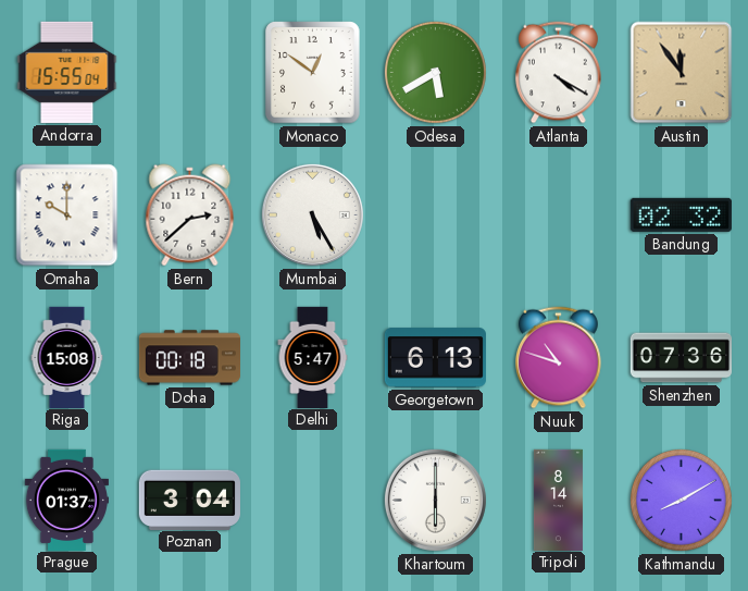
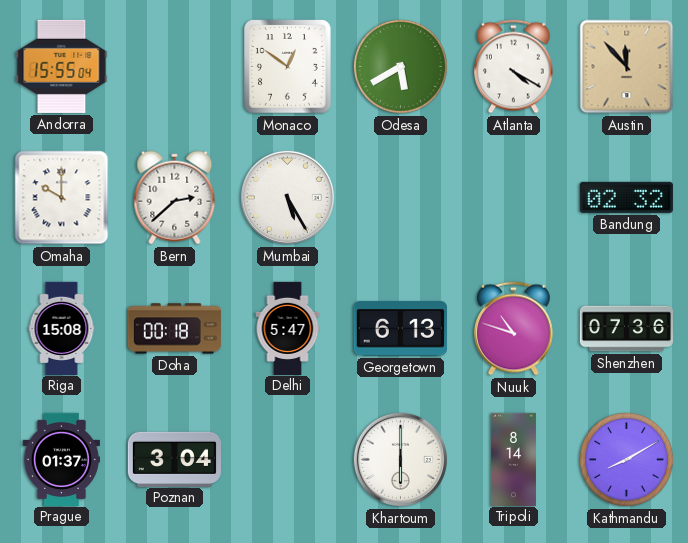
Austin: 11:54 -> 11:53
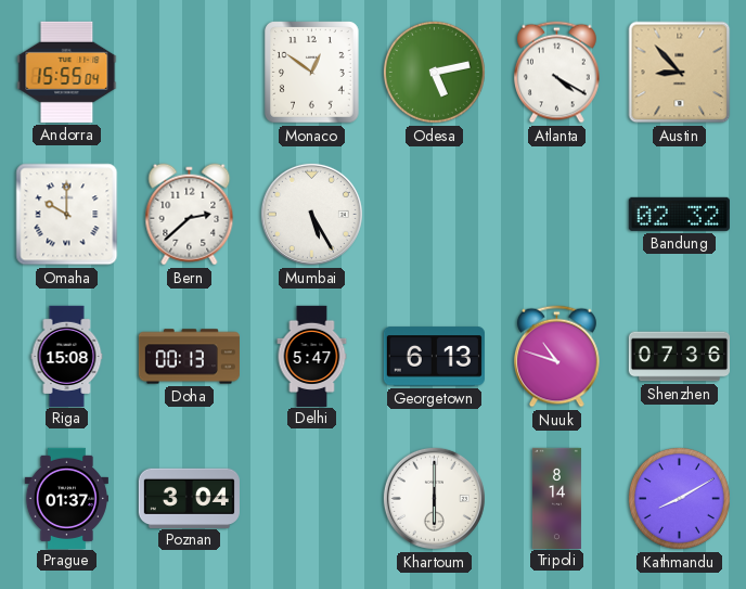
Odesa: 5:40 -> 5:13
Austin: 11:53 -> 8:53
Doha: 00:18 -> 00:13
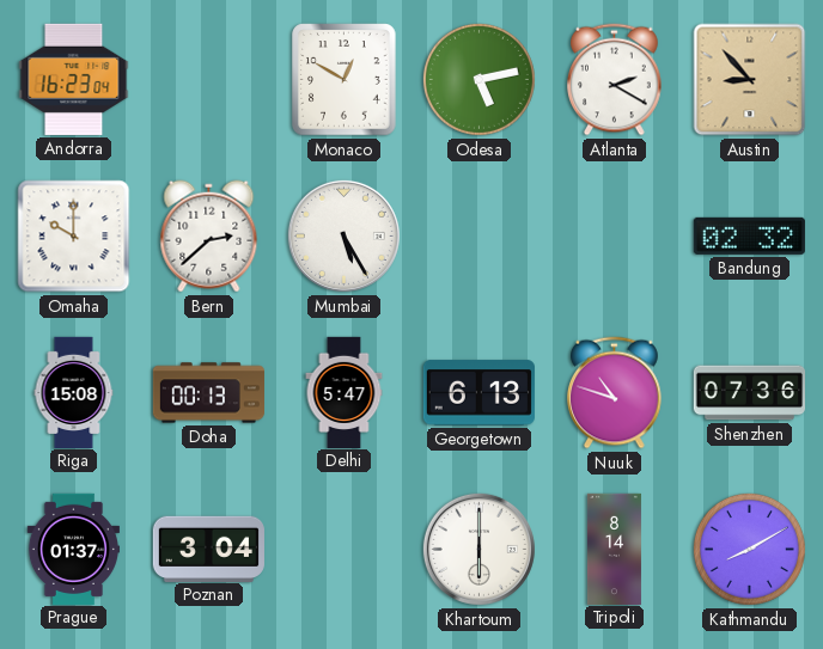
Andorra: 15:55 -> 16:23
Monaco: 12:51 -> 12:50
Atlanta: 4:20 -> 2:20
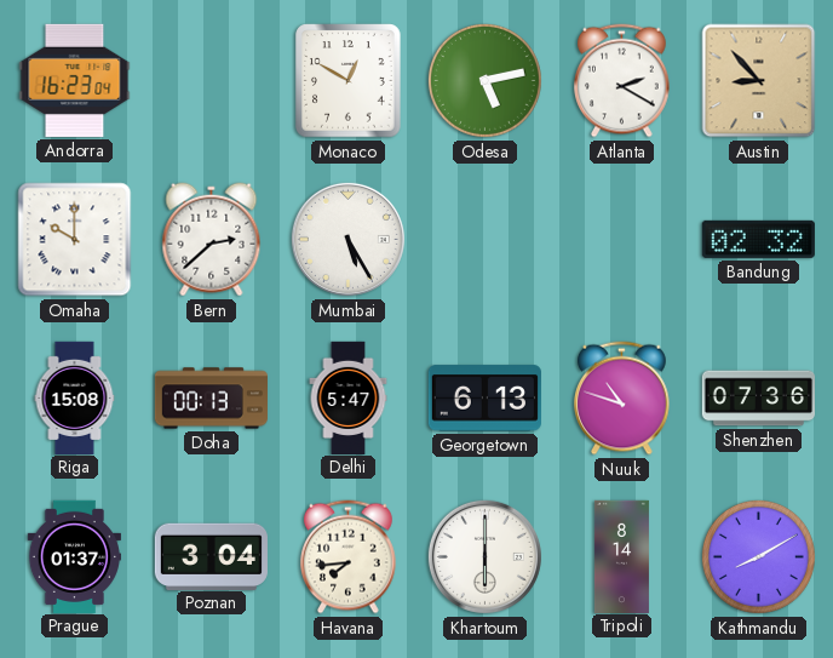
Havana: none -> 7:44
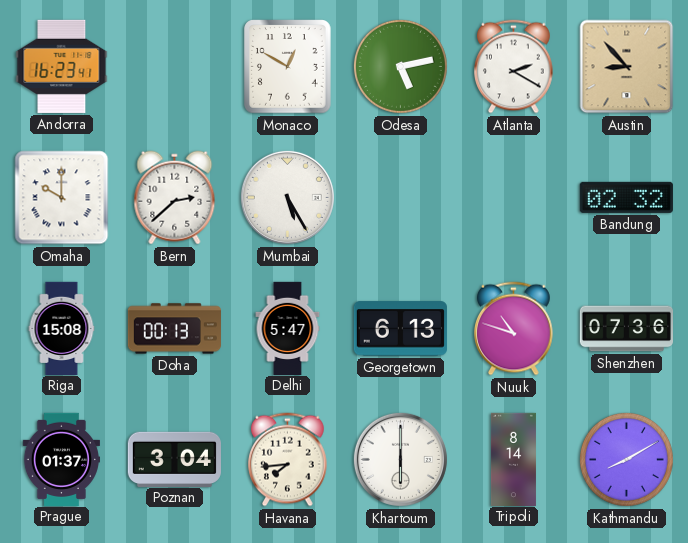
Andorra: 16:23:04 -> 16:23:41
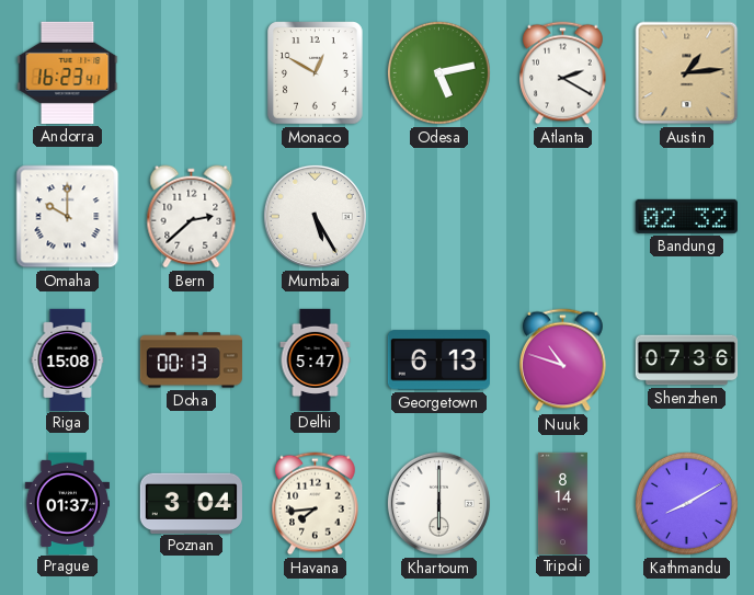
Austin: 8:53 -> 1:14
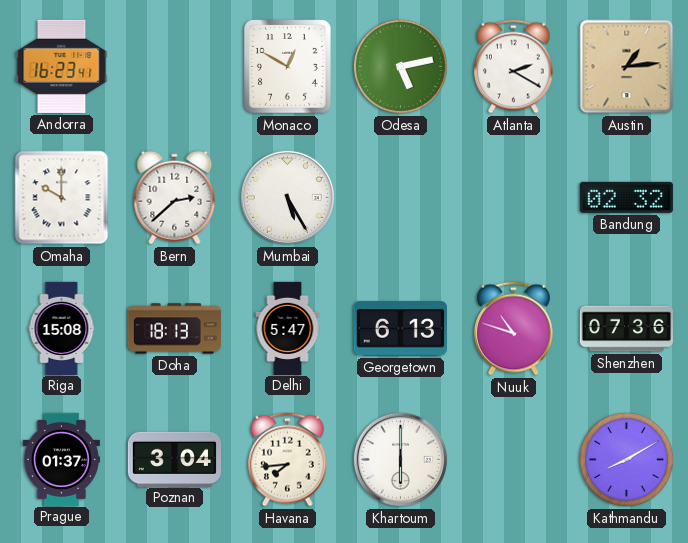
Doha: 00:13 -> 18:13
Tripoli: 8:14 -> none
